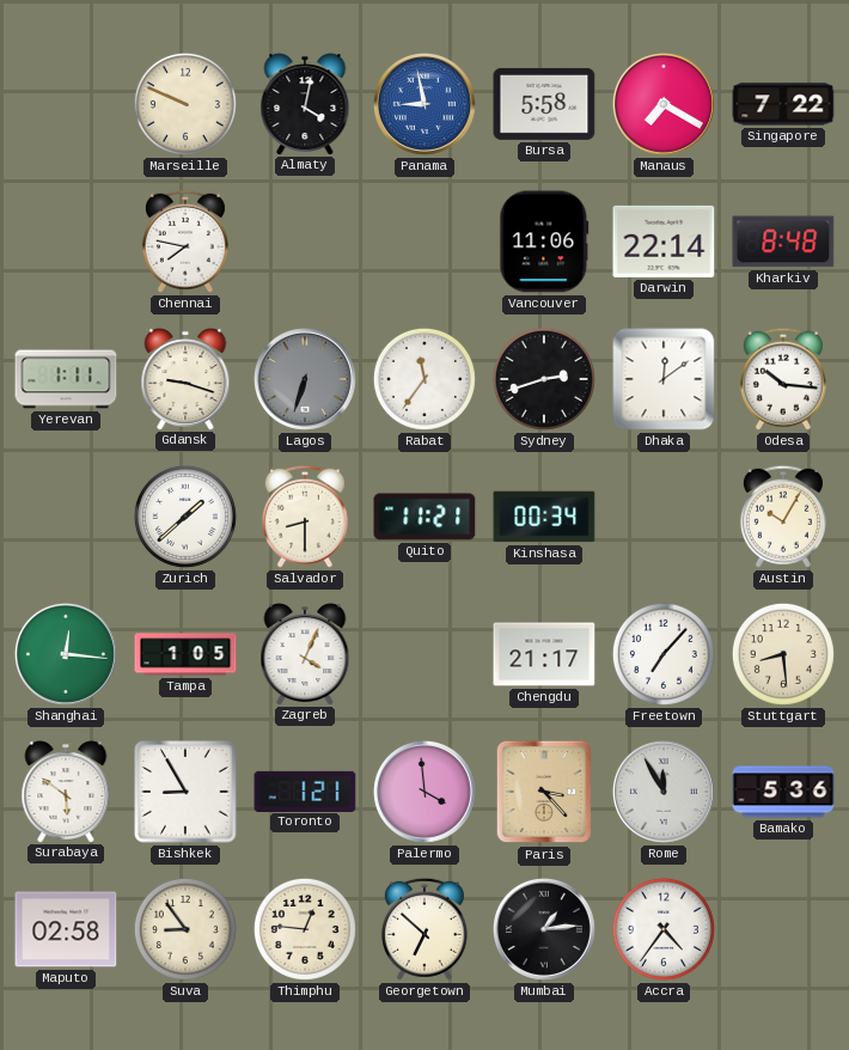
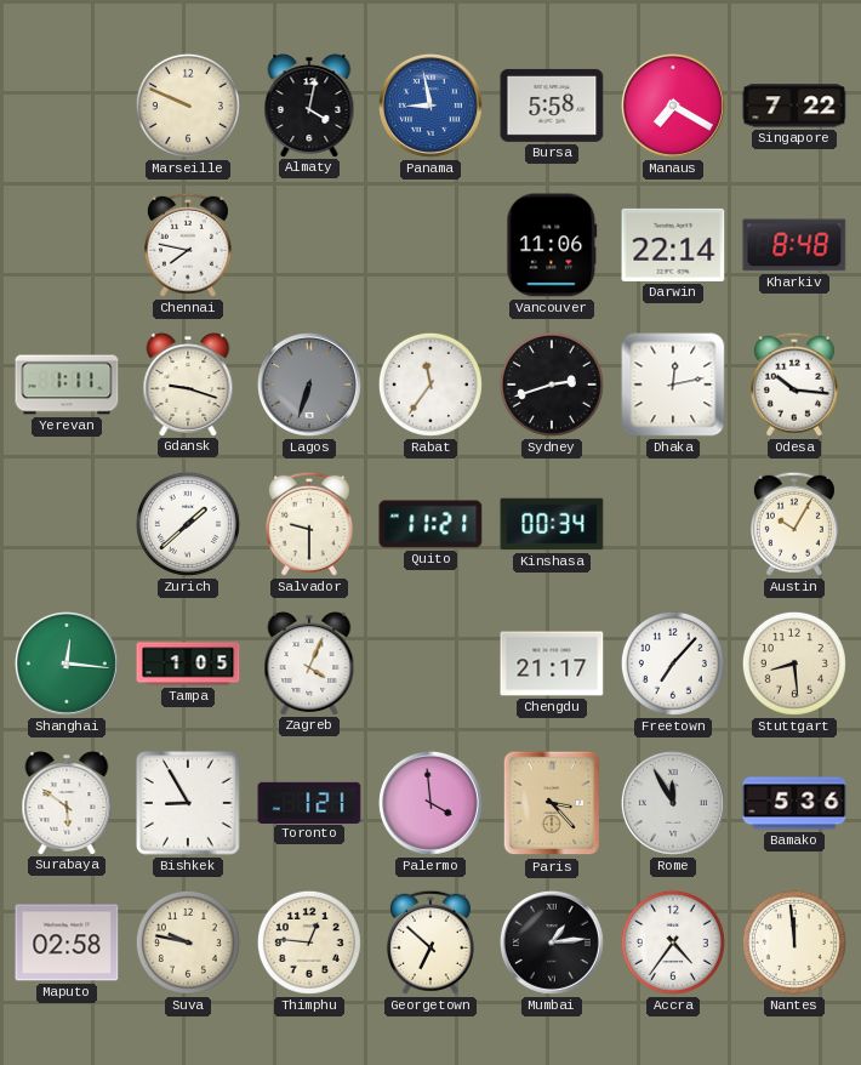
Dhaka: 12:09 -> 12:13
Salvador: 8:30 -> 9:30
Suva: 8:54 -> 9:47
Nantes: none -> 11:59
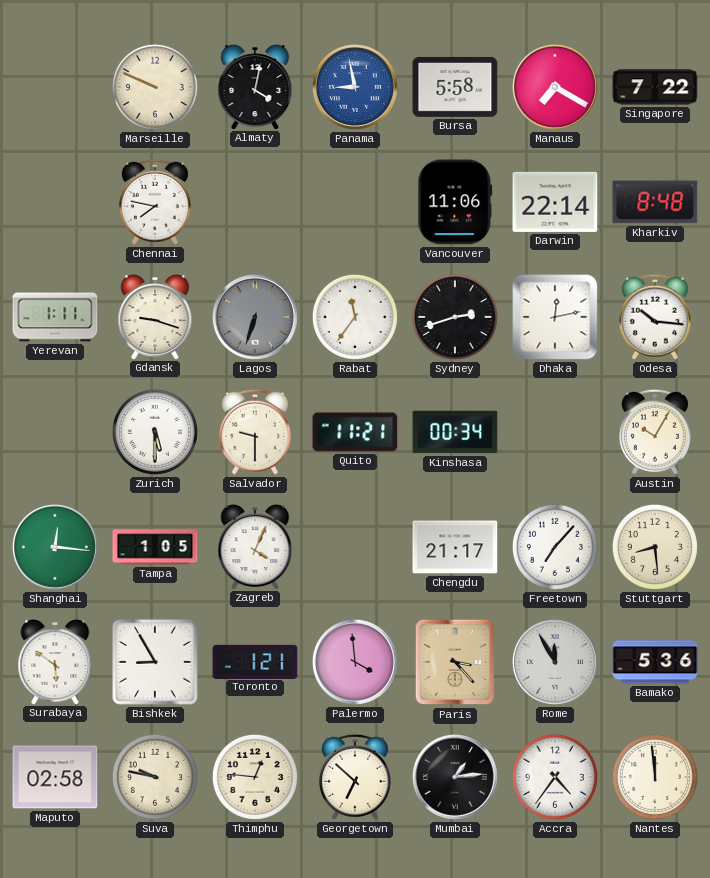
Zurich: 1:38 -> 5:30
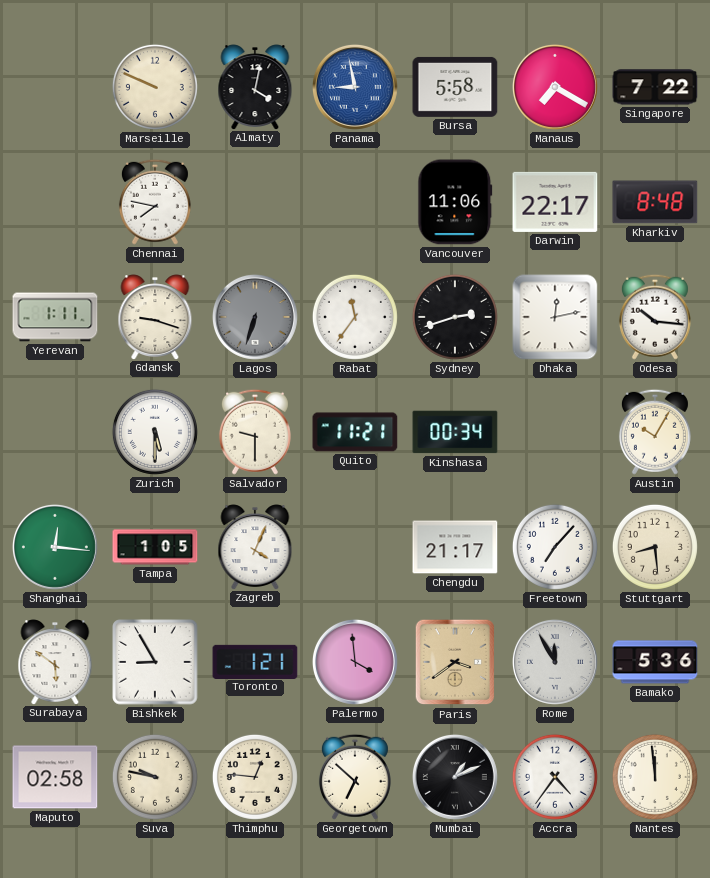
Darwin: 22:14 -> 22:17
Paris: 3:23 -> 3:39
Mumbai: 1:14 -> 1:11
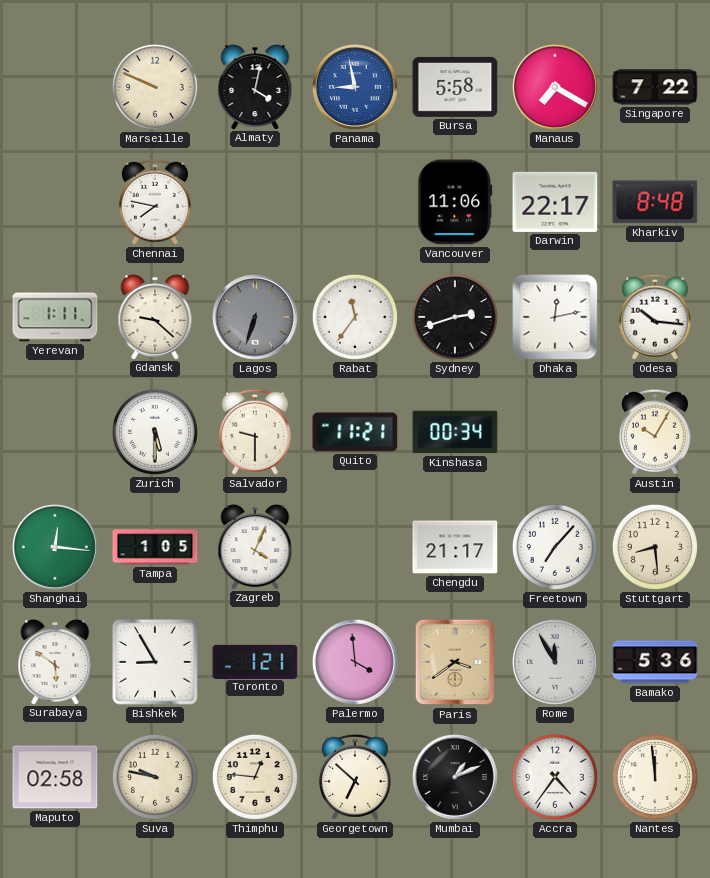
Gdansk: 9:18 -> 9:22
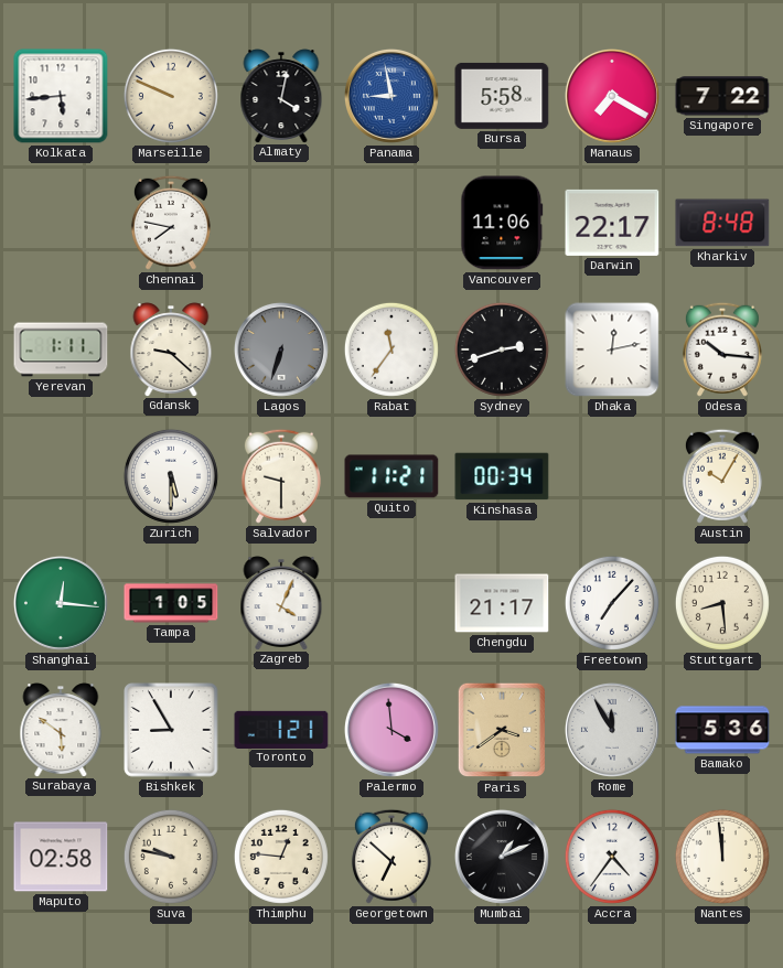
Kolkata: none -> 5:44
